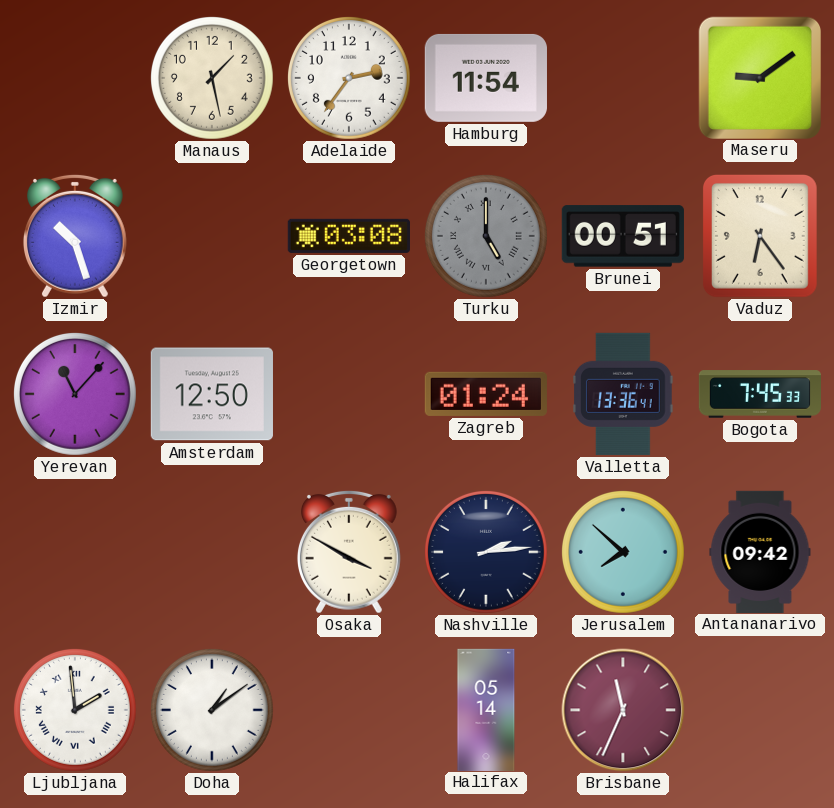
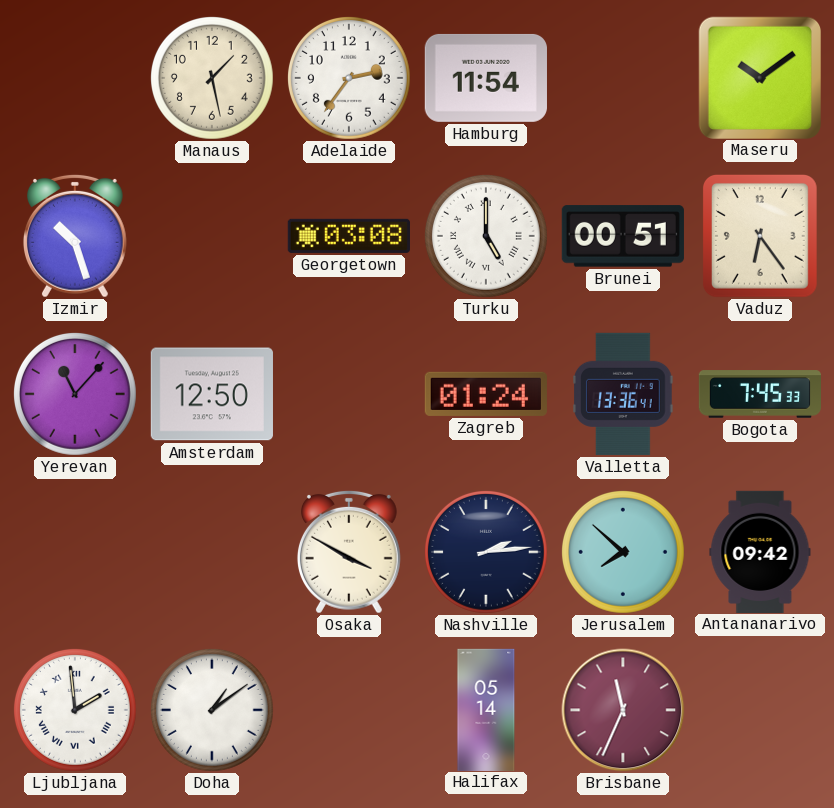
Maseru: 9:09 -> 10:09
Turku dial: grey -> white
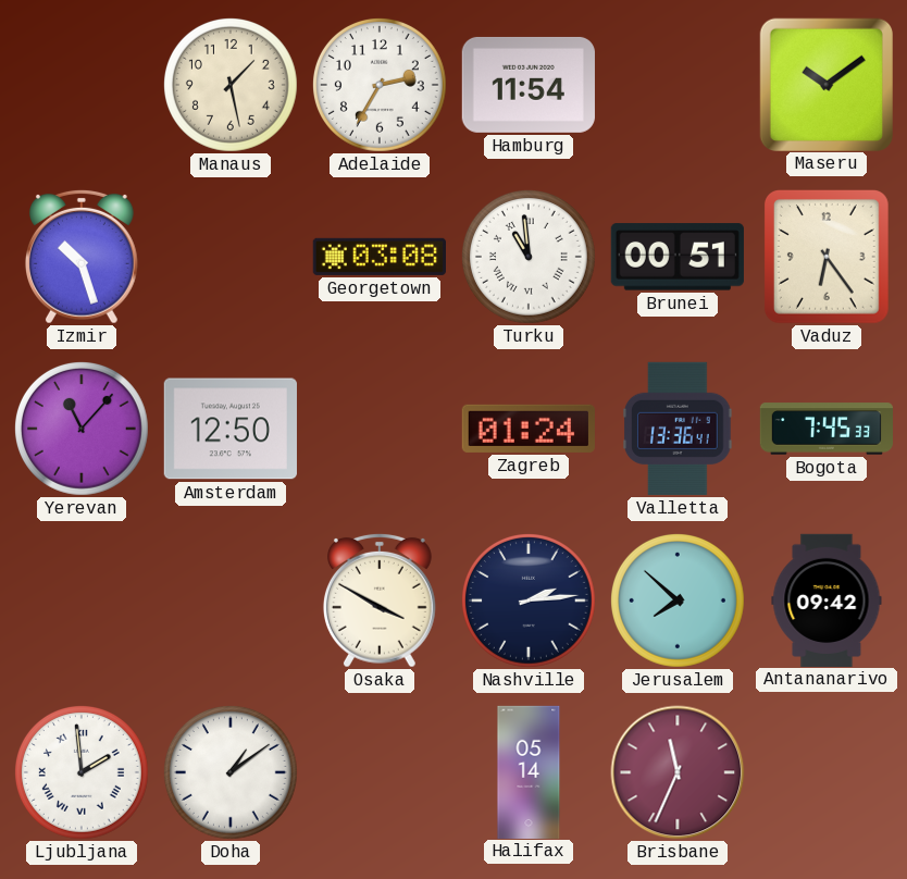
Adelaide: 2:36 -> 2:35
Turku: 5:00 -> 10:59
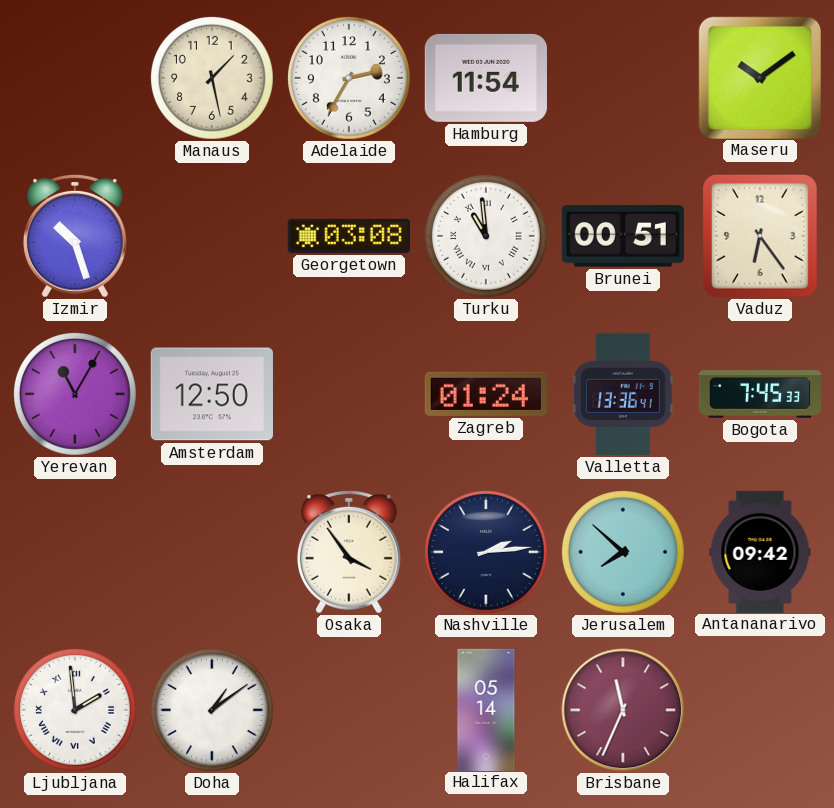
Yerevan: 11:07 -> 11:05
Osaka: 3:50 -> 3:54
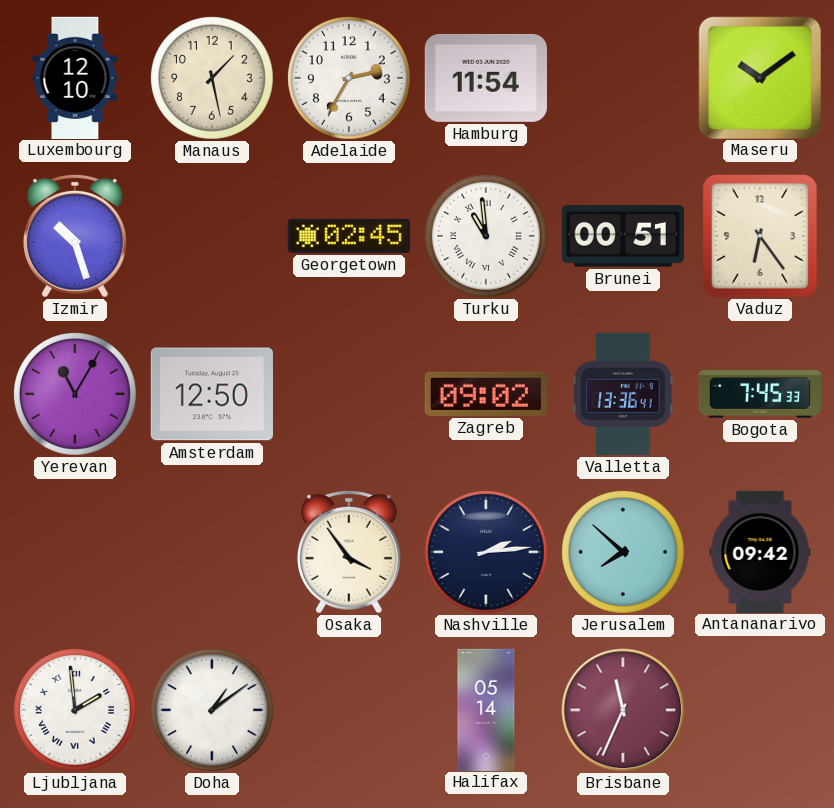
Luxembourg: none -> 12:10
Georgetown: 03:08 -> 02:45
Zagreb: 01:24 -> 09:02
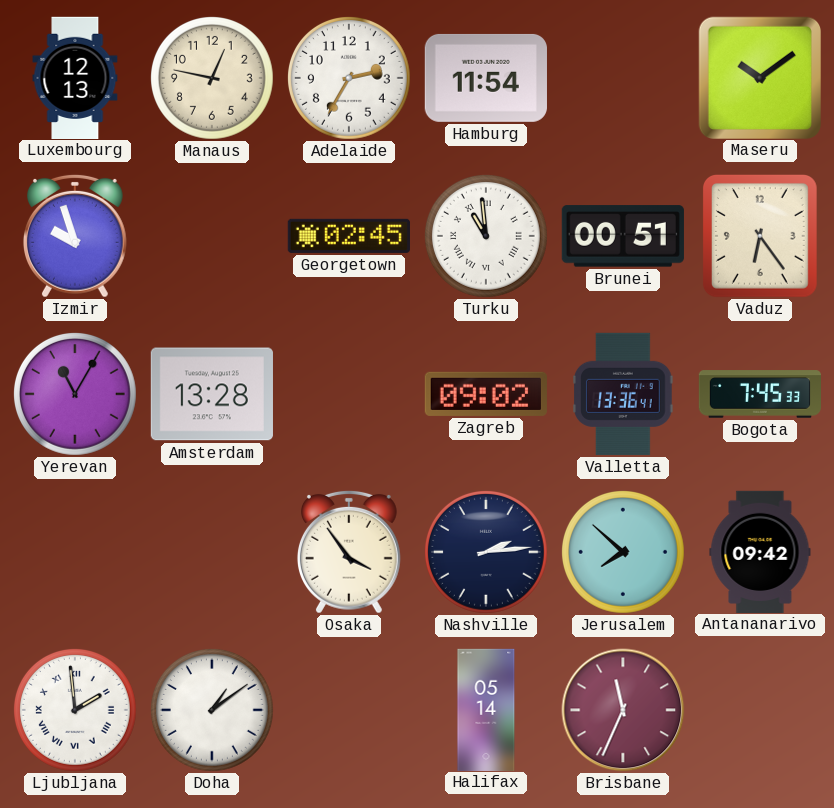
Luxembourg: 12:10 -> 12:13
Manaus: 1:28 -> 12:47
Izmir: 10:27 -> 9:57
Amsterdam: 12:50 -> 13:28
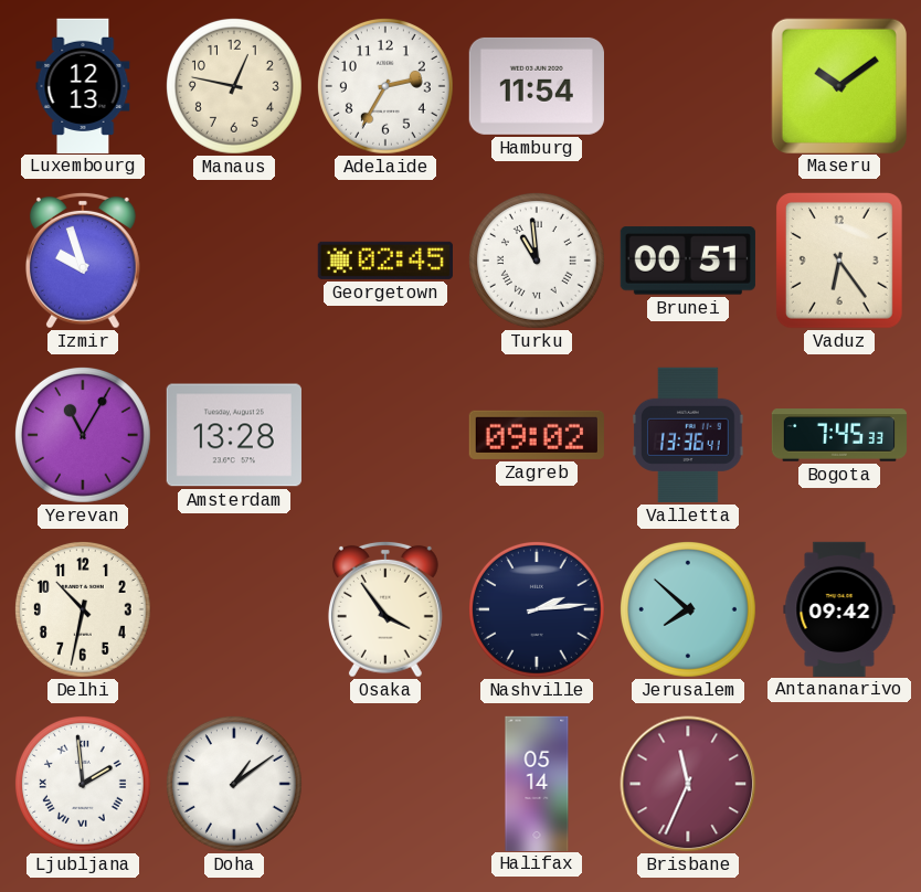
Delhi: none -> 10:32
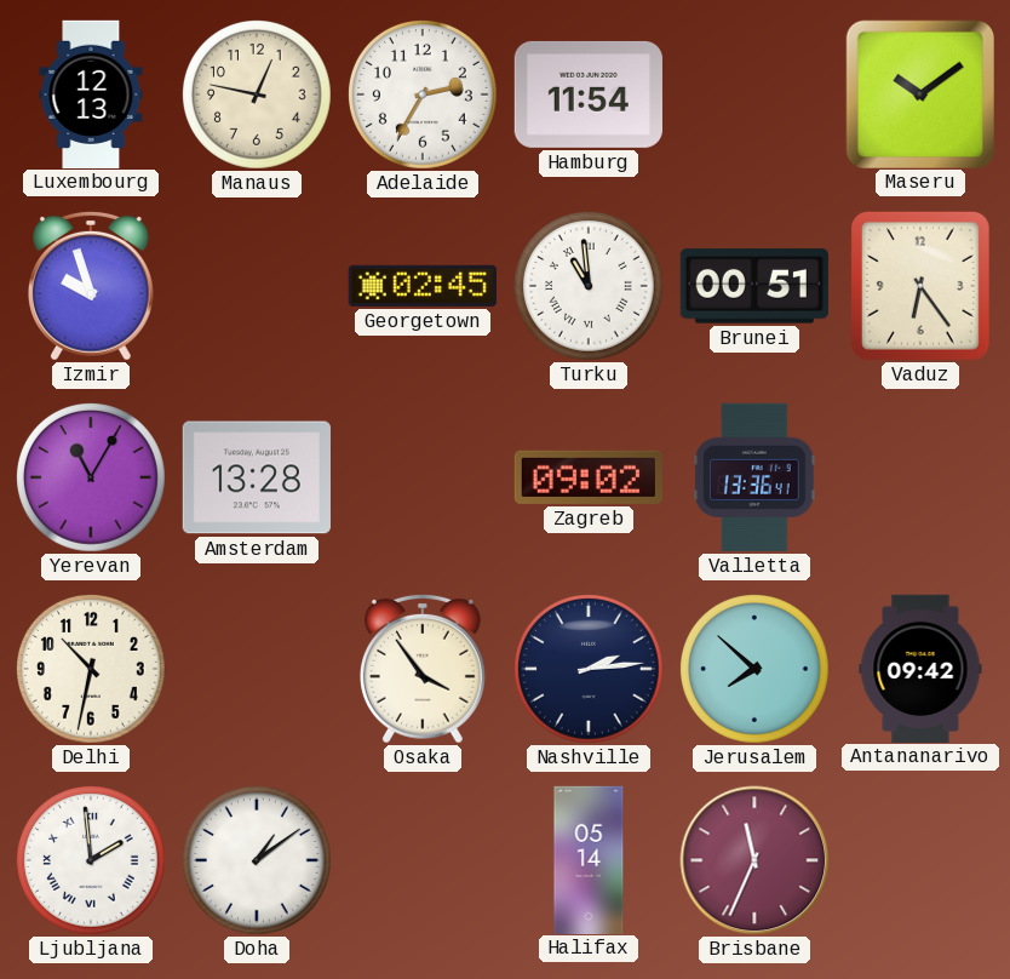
Bogota: 7:45 -> none
